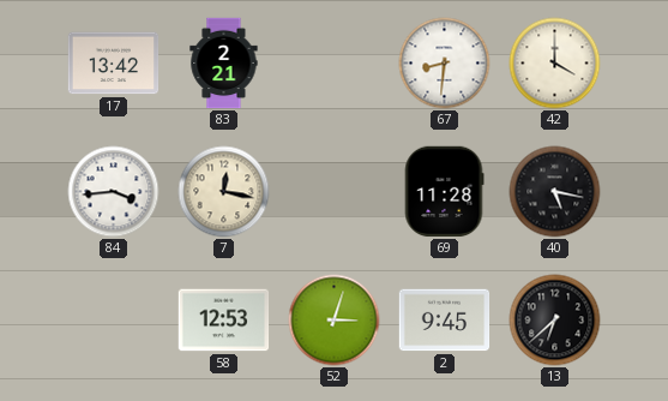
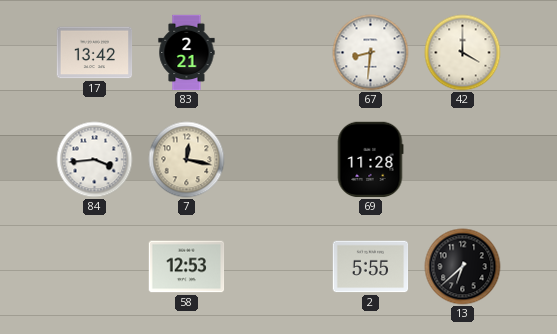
40: 5:17 -> none
52: 3:03 -> none
2: 9:45 -> 5:55
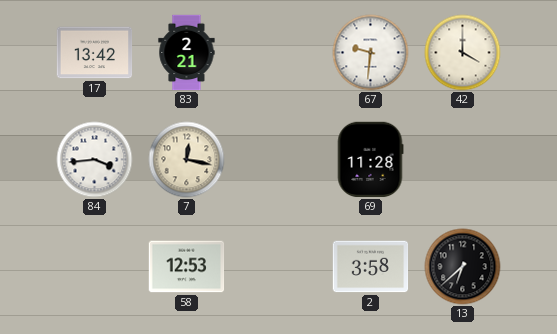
67: 8:31 -> 9:31
2: 5:55 -> 3:58
